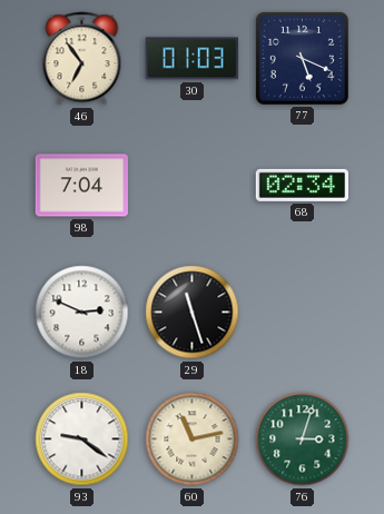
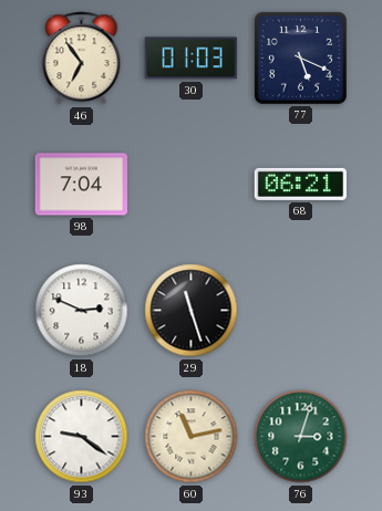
68: 02:34 -> 06:21
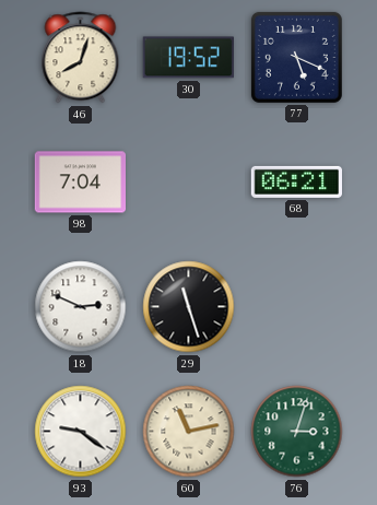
46: 6:54 -> 8:03
30: 01:03 -> 19:52
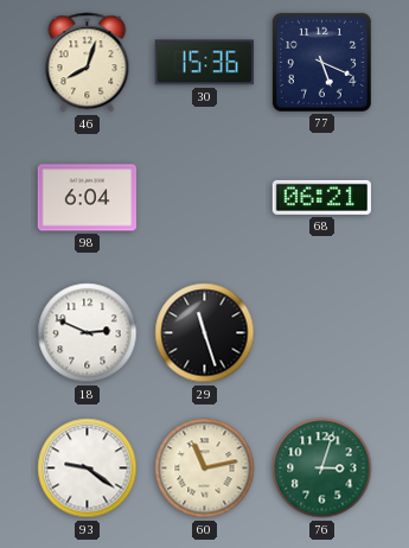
30: 19:52 -> 15:36
98: 7:04 -> 6:04
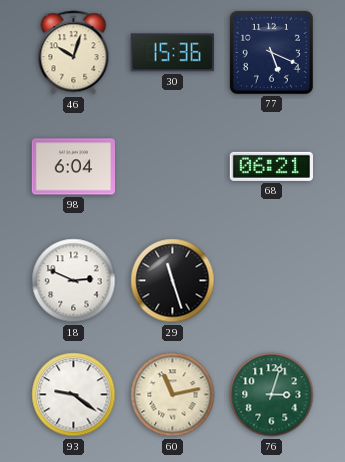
46: 8:03 -> 10:03
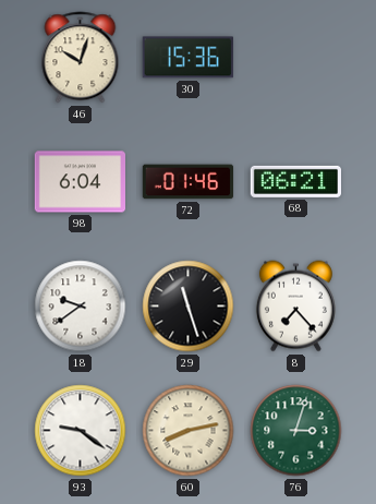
77: 5:19 -> none
72: none -> 01:46
18: 2:49 -> 9:39
8: none -> 7:23
60: 11:13 -> 8:13
